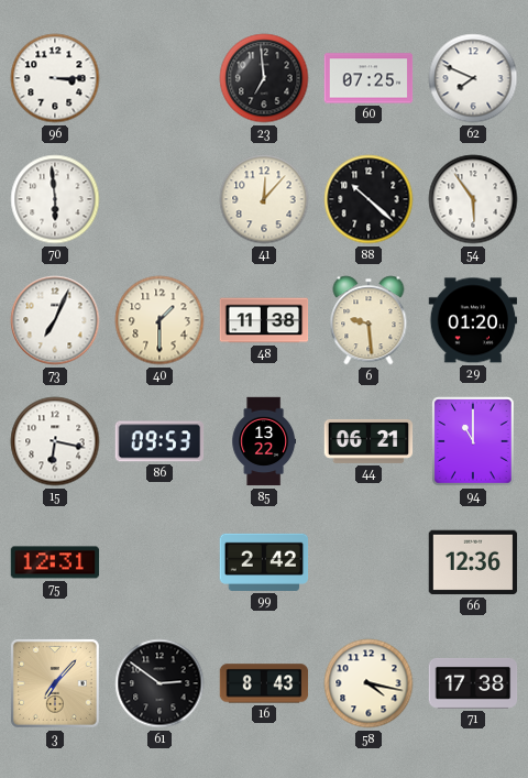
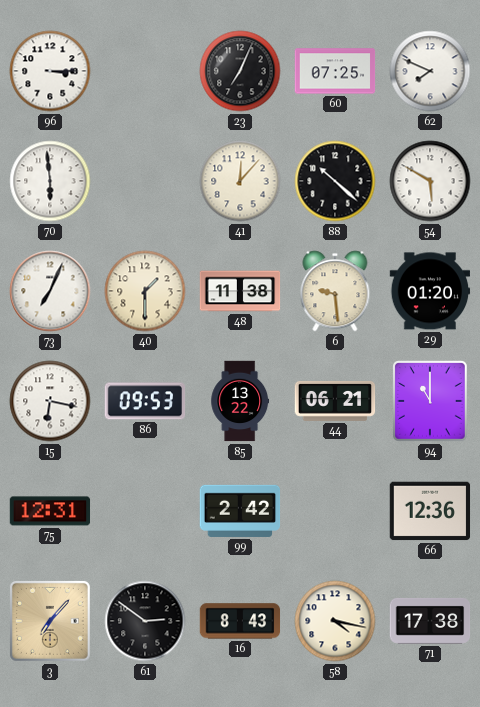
23: 6:59 -> 7:04
54: 5:54 -> 5:50
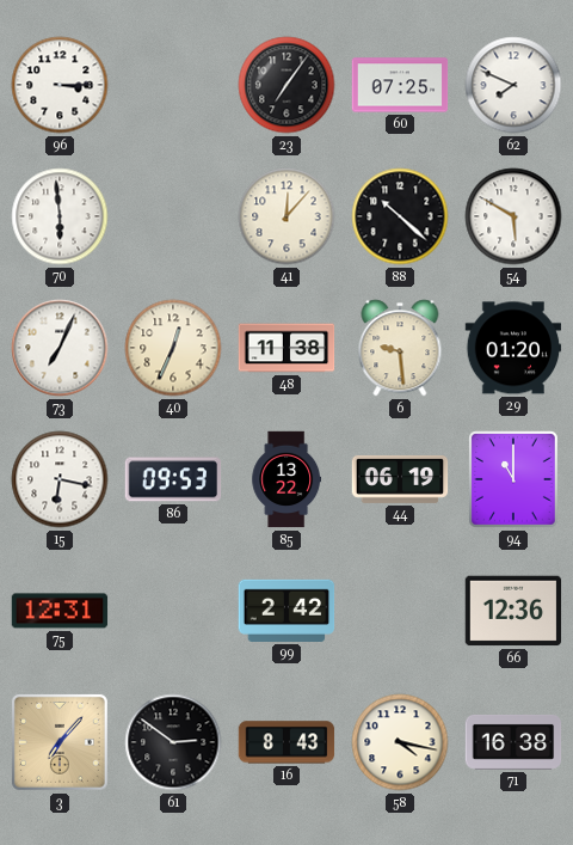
23: 7:04 -> 7:06
40: 1:30 -> 12:34
44: 06:21 -> 06:19
71: 17:38 -> 16:38
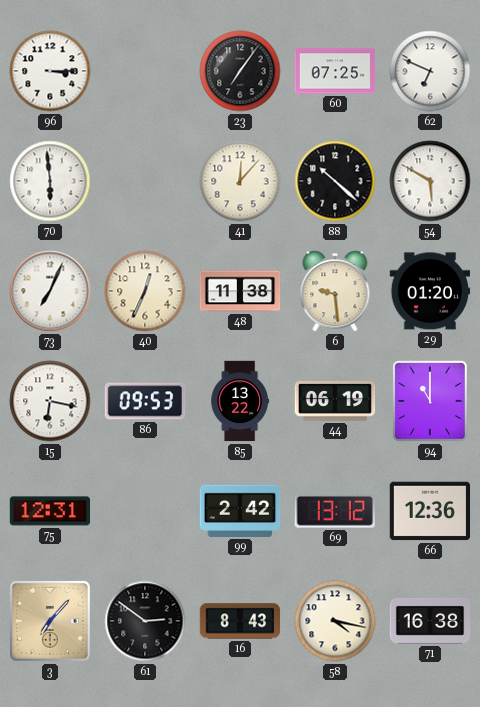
62: 7:49 -> 6:49
69: none -> 13:12
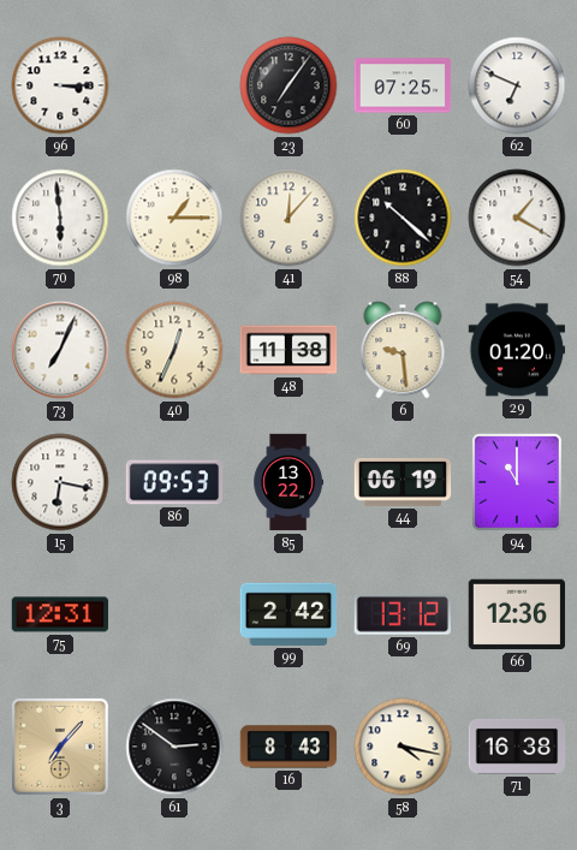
98: none -> 1:15
54: 5:50 -> 1:20
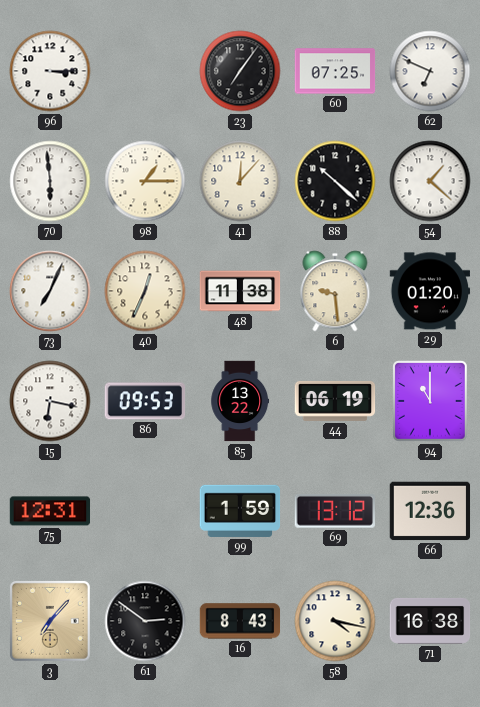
54: 1:20 -> 1:22
99: 2:42 -> 1:59
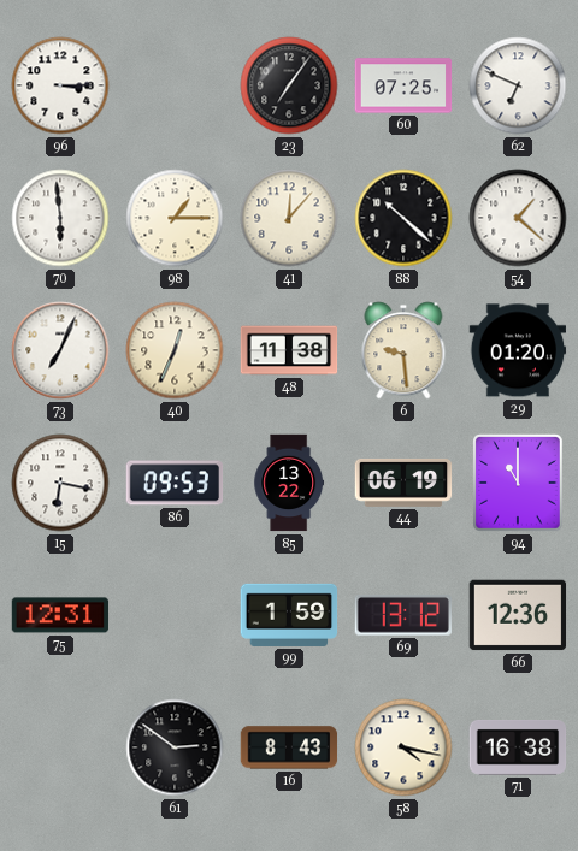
3: 7:07 -> none
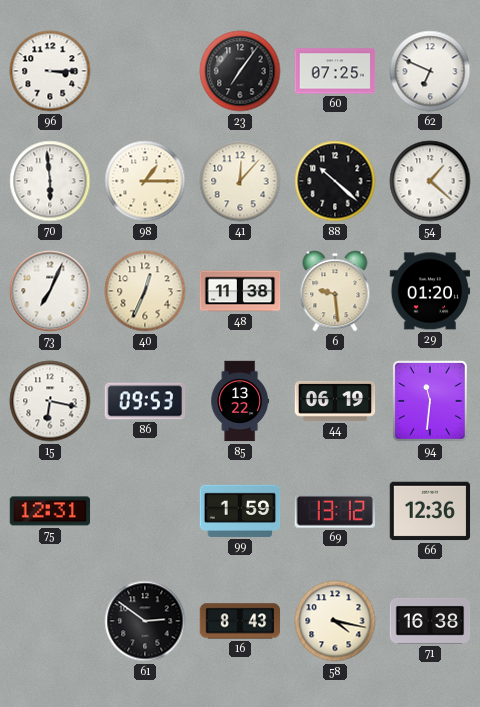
94: 11:00 -> 11:31
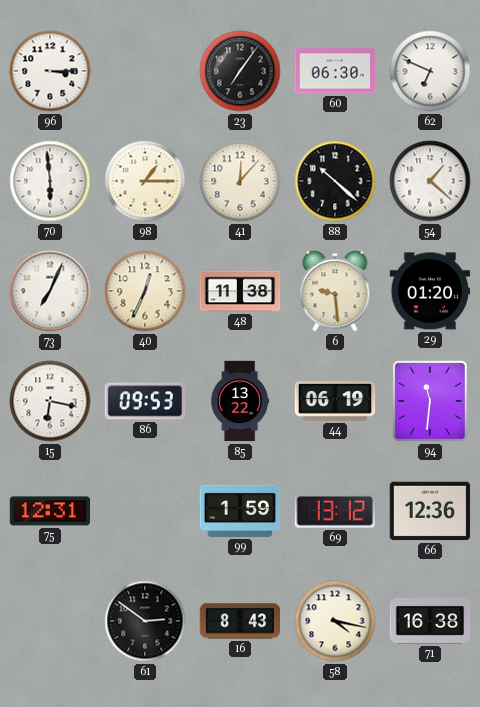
60: 07:25 -> 06:30
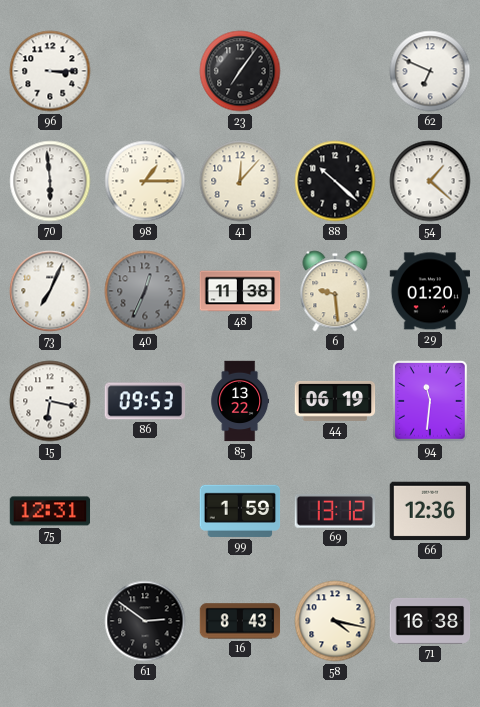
60: 06:30 -> none
40 dial: cream -> grey
